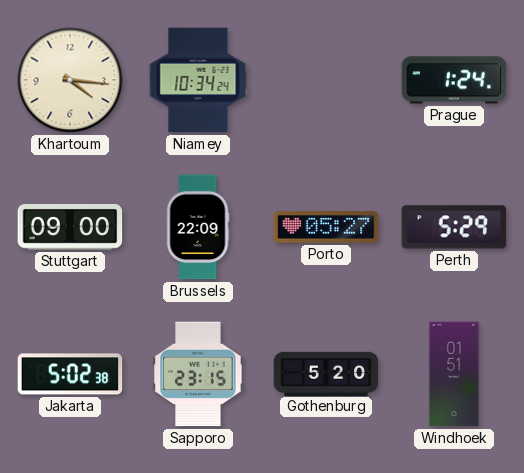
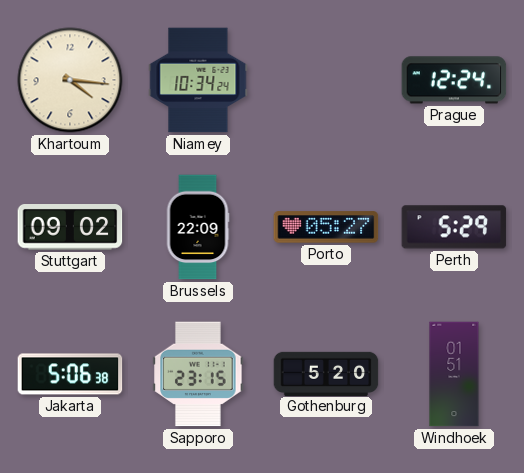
Prague: 1:24 -> 12:24
Stuttgart: 09:00 -> 09:02
Jakarta: 5:02 -> 5:06
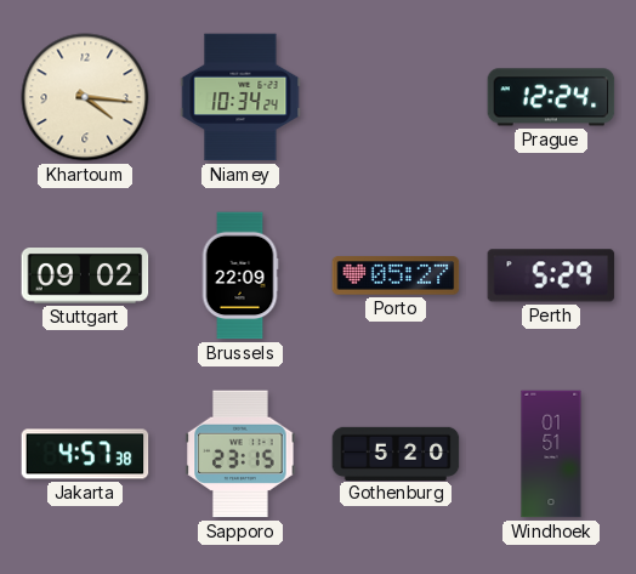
Jakarta: 5:06 -> 4:57
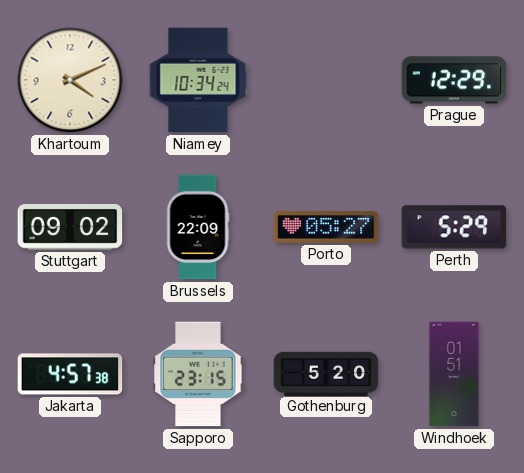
Khartoum: 4:16 -> 4:11
Prague: 12:24 -> 12:29
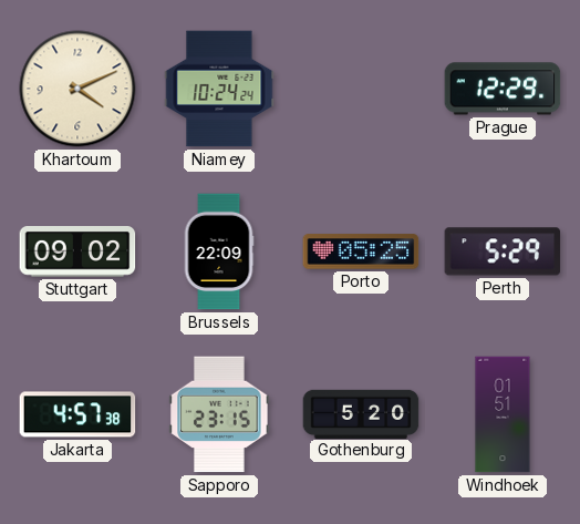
Niamey: 10:34 -> 10:24
Porto: 05:27 -> 05:25
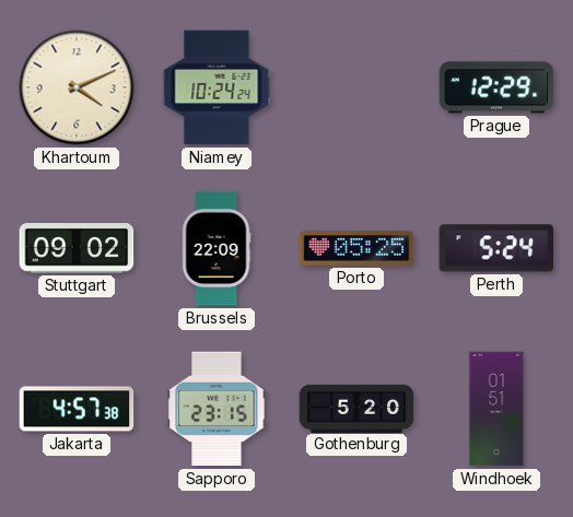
Perth: 5:29 -> 5:24
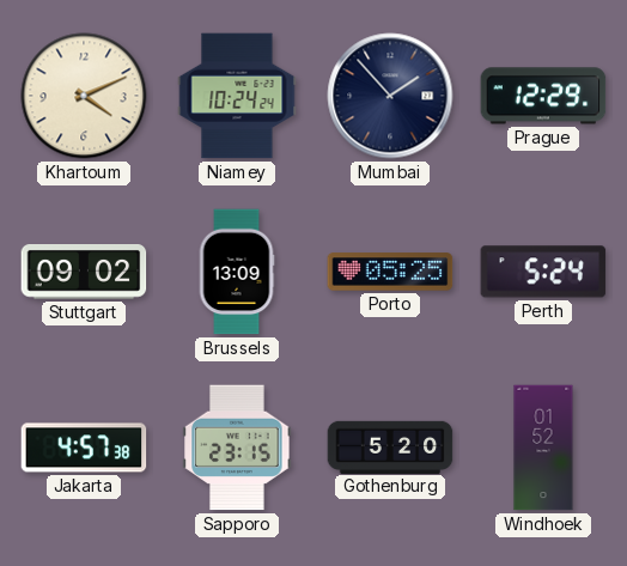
Mumbai: none -> 1:53
Brussels: 22:09 -> 13:09
Windhoek: 01:51 -> 01:52
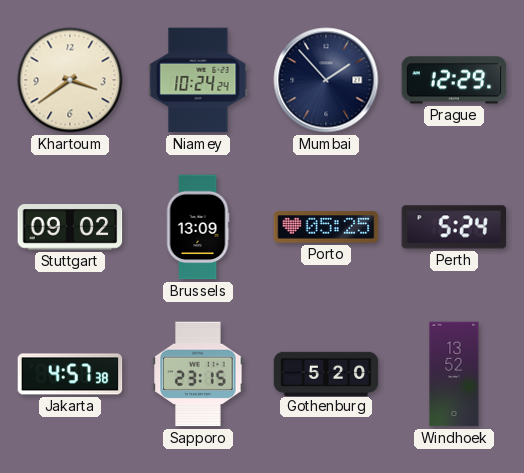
Khartoum: 4:11 -> 3:39
Windhoek: 01:52 -> 13:52
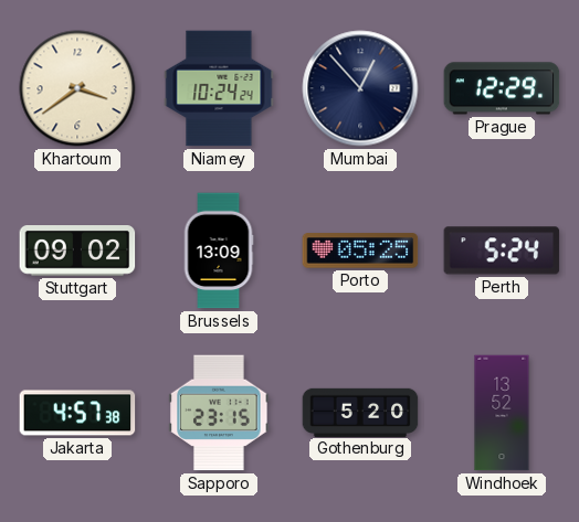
Mumbai: 1:53 -> 12:53
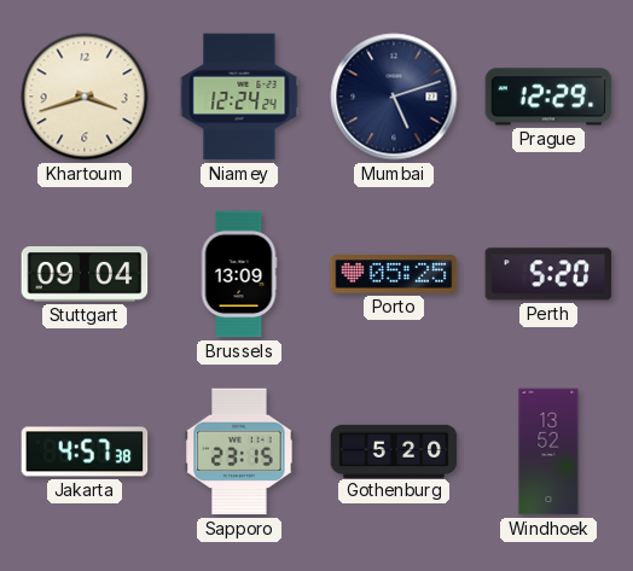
Khartoum: 3:39 -> 3:42
Niamey: 10:24 -> 12:24
Mumbai: 12:53 -> 5:12
Stuttgart: 09:02 -> 09:04
Perth: 5:24 -> 5:20
